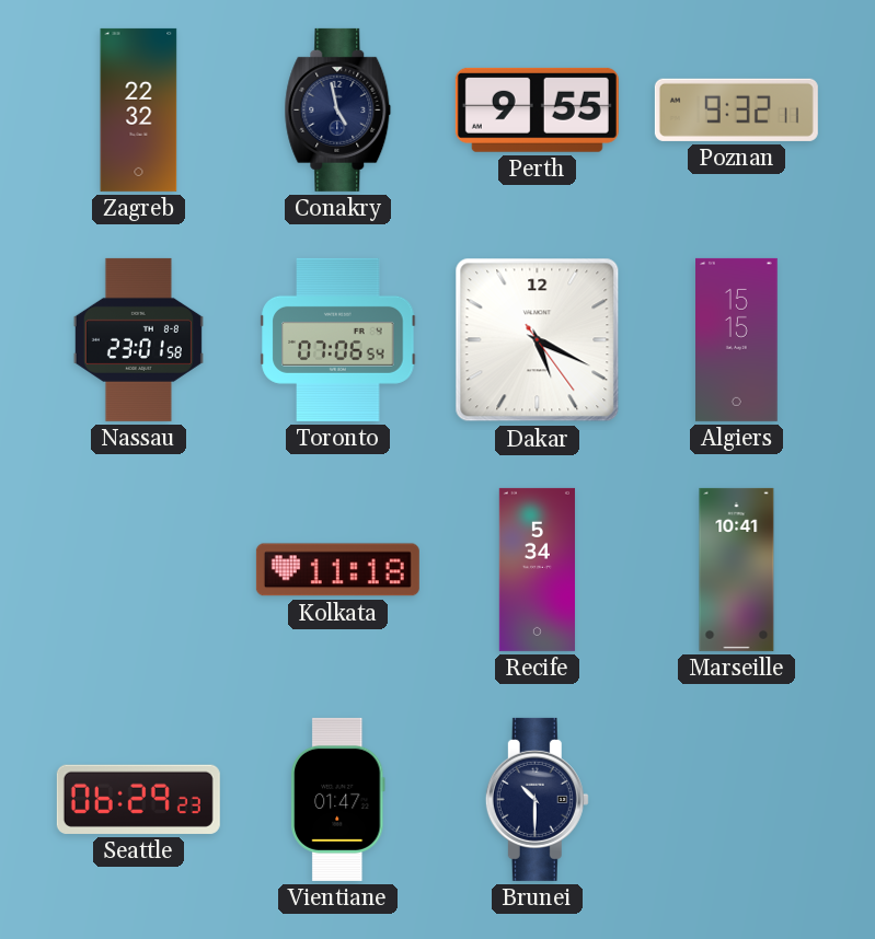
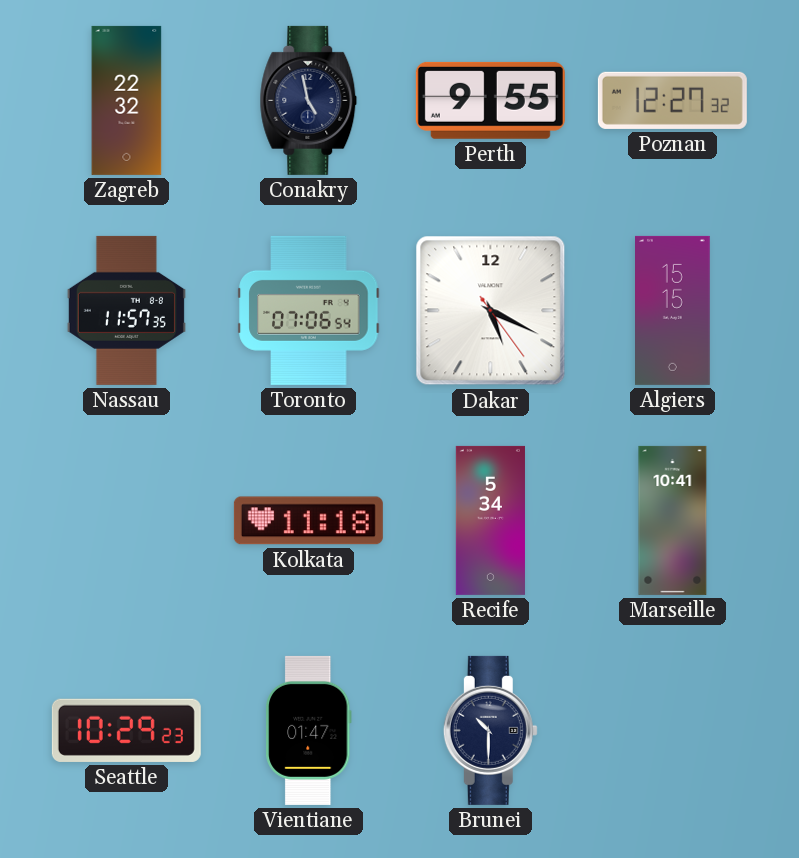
Poznan: 9:32 -> 12:27
Nassau: 23:01 -> 11:57
Seattle: 06:29 -> 10:29
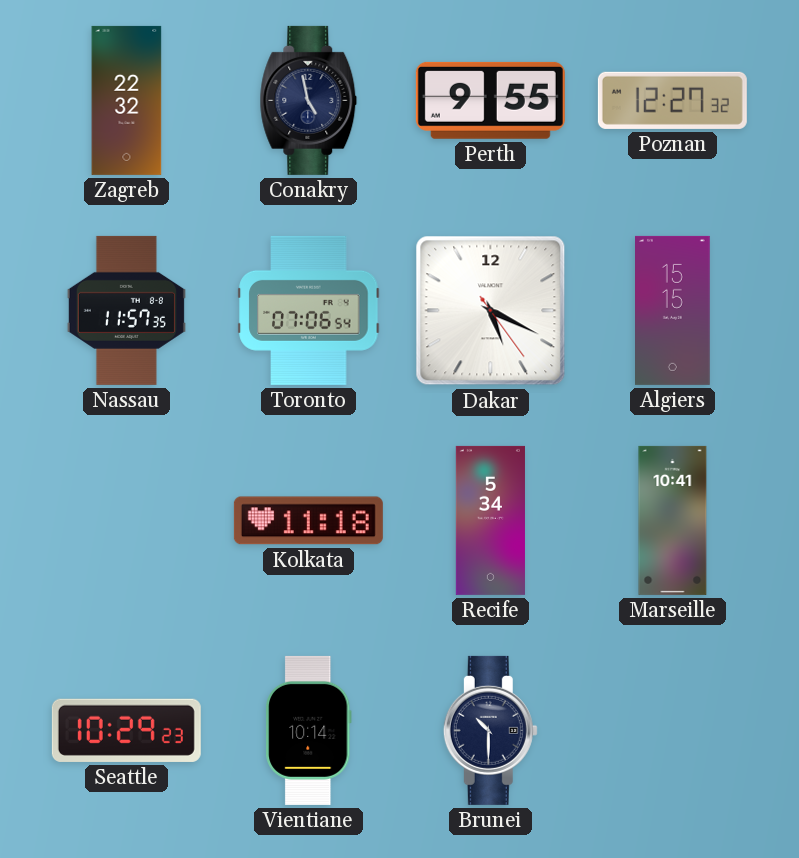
Vientiane: 01:47 -> 10:14
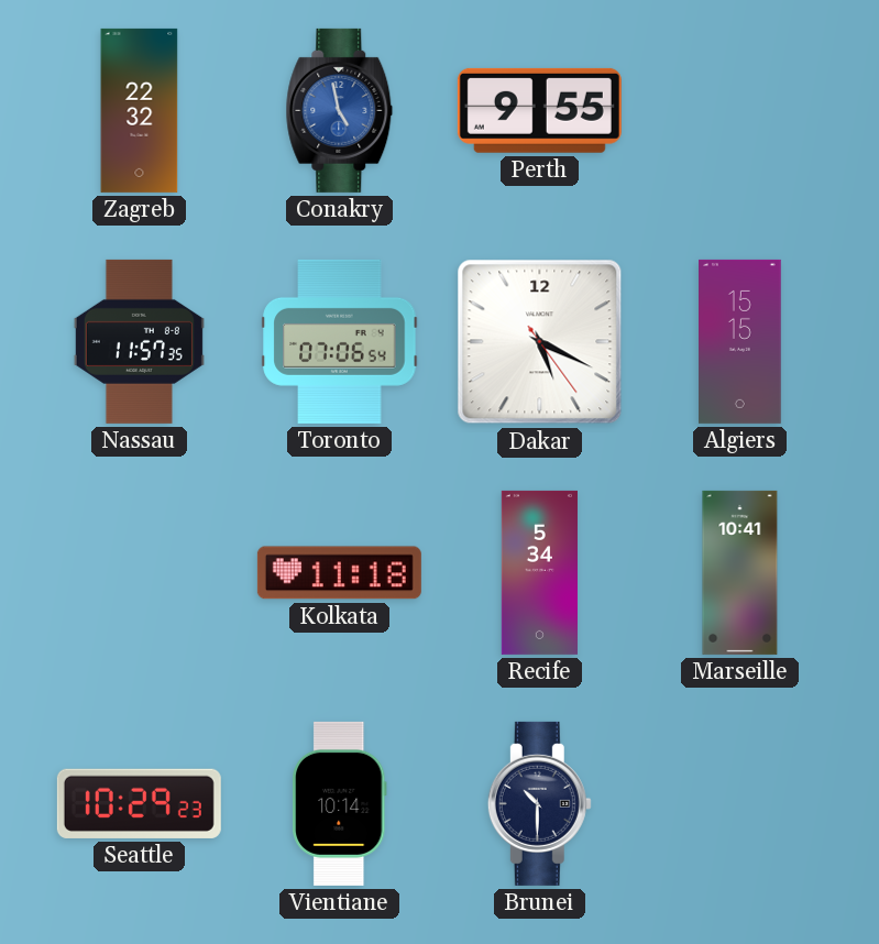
Conakry dial: navy -> blue
Poznan: 12:27 -> none
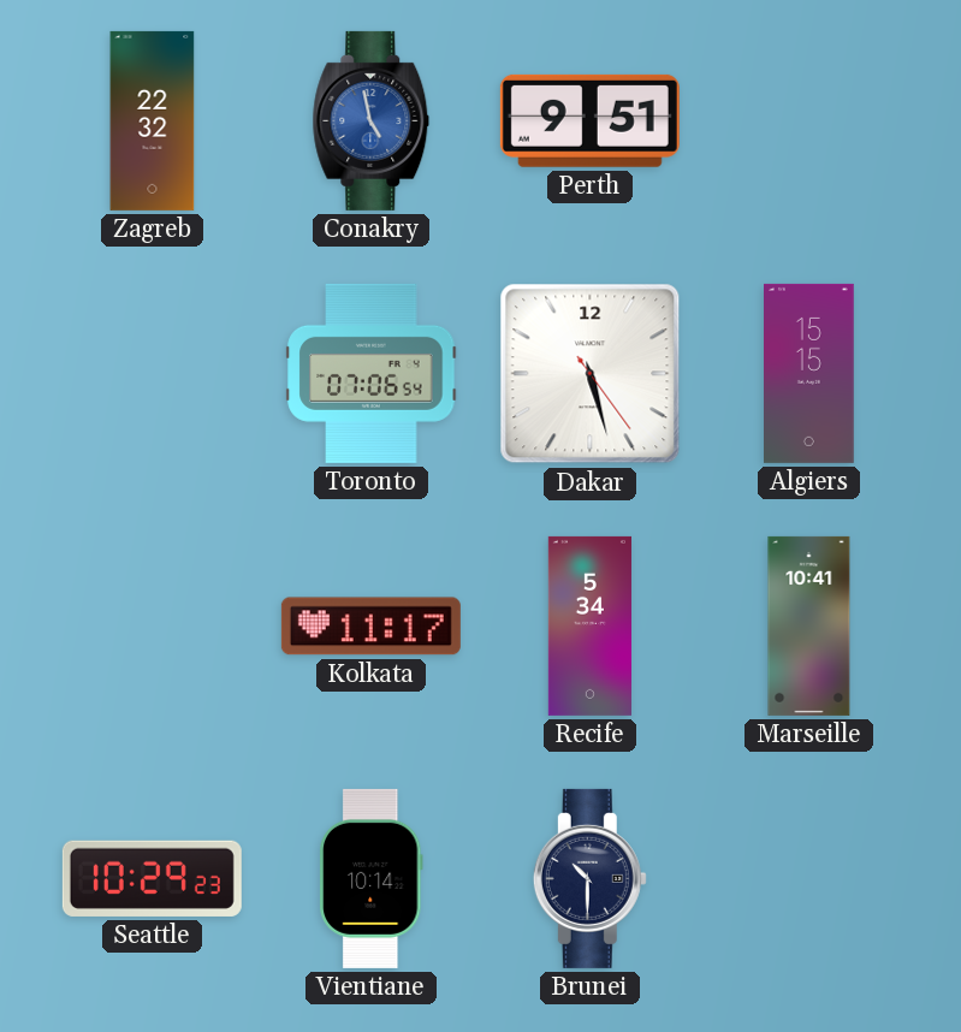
Perth: 9:55 -> 9:51
Nassau: 11:57 -> none
Dakar: 5:19 -> 5:27
Kolkata: 11:18 -> 11:17
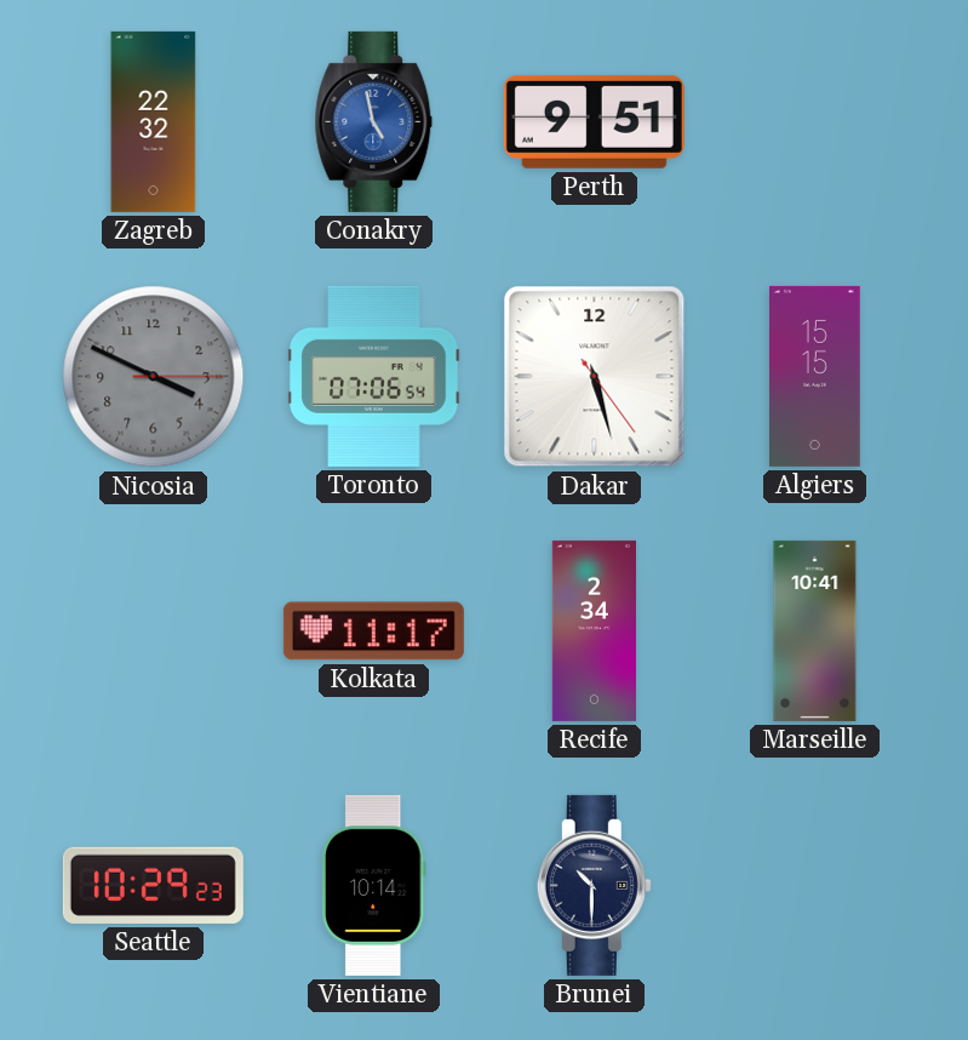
Nicosia: none -> 3:49
Recife: 5:34 -> 2:34
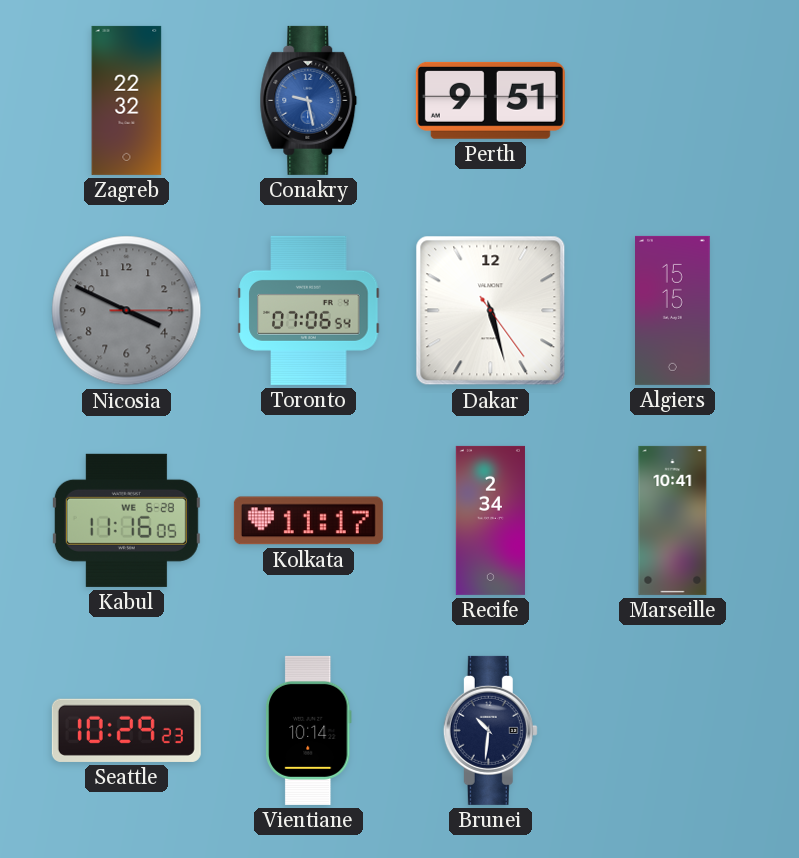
Conakry: 4:58 -> 9:28
Kabul: none -> 11:16
Brunei: 10:30 -> 10:31
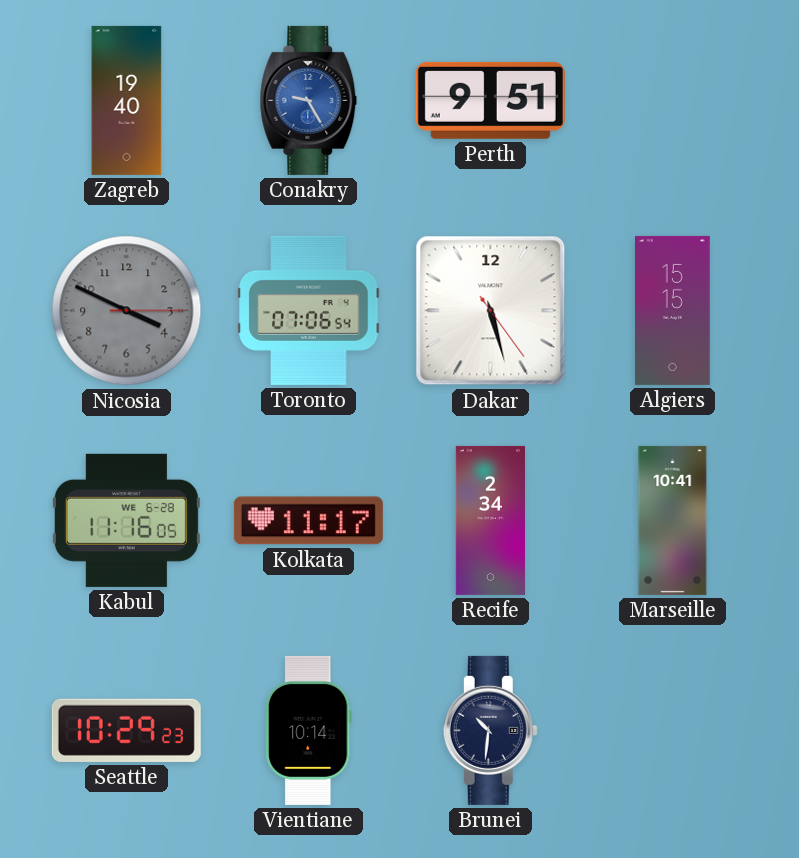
Zagreb: 22:32 -> 19:40
Conakry: 9:28 -> 9:25
